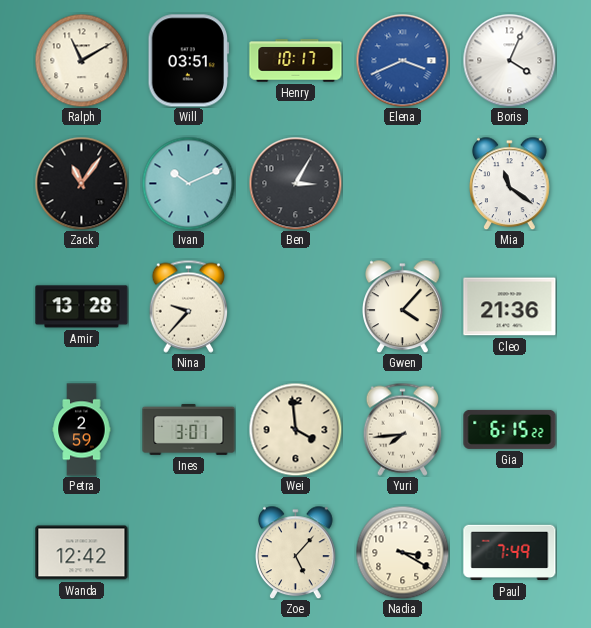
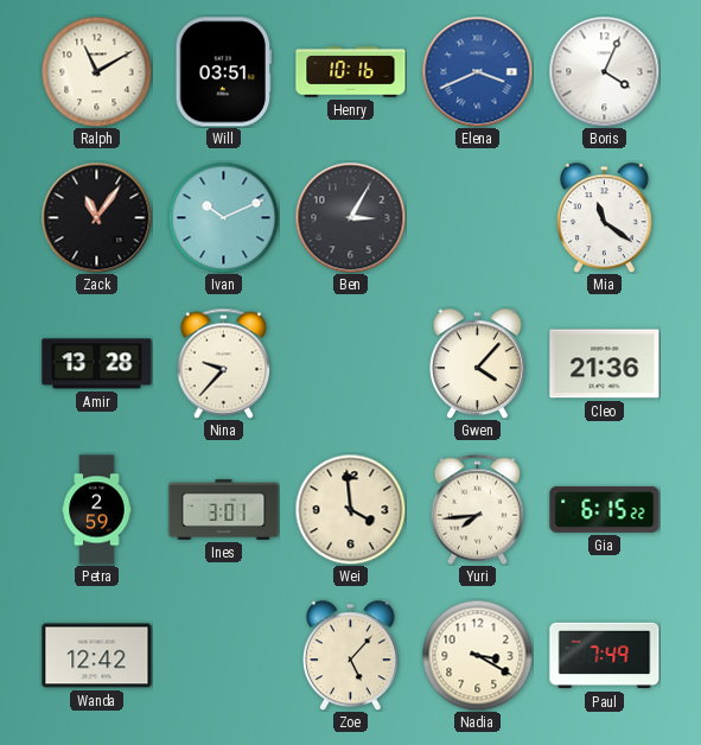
Henry: 10:17 -> 10:16
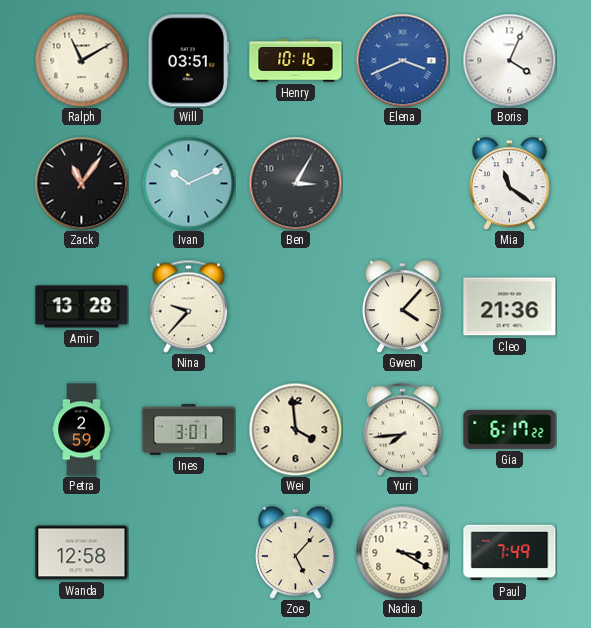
Gia: 6:15 -> 6:17
Wanda: 12:42 -> 12:58
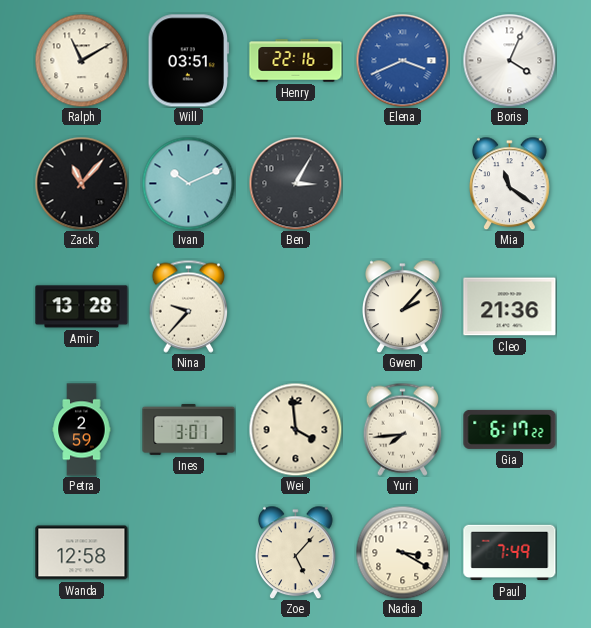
Henry: 10:16 -> 22:16
Zack: 11:06 -> 11:07
Gwen: 4:07 -> 2:07
